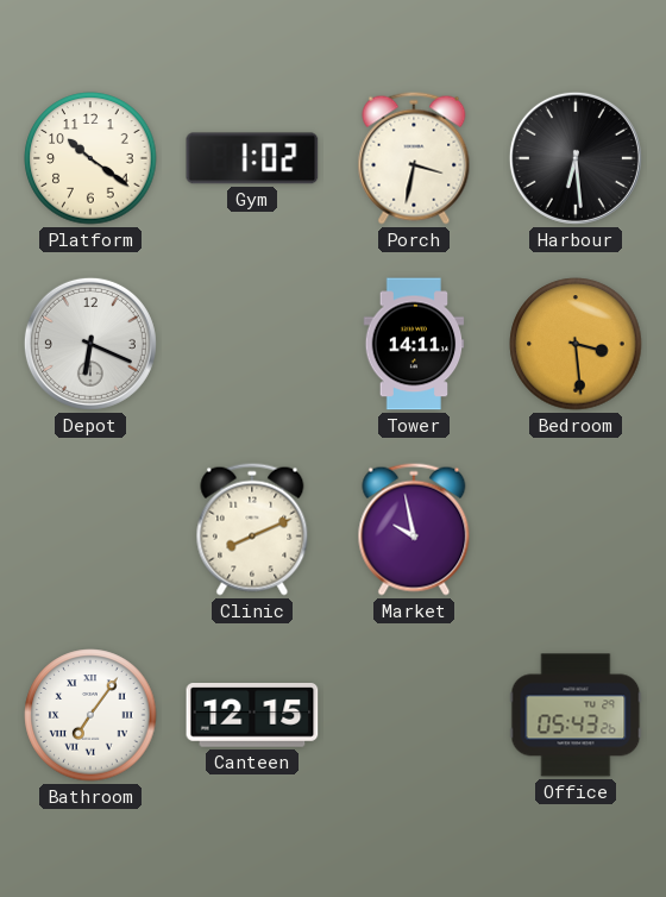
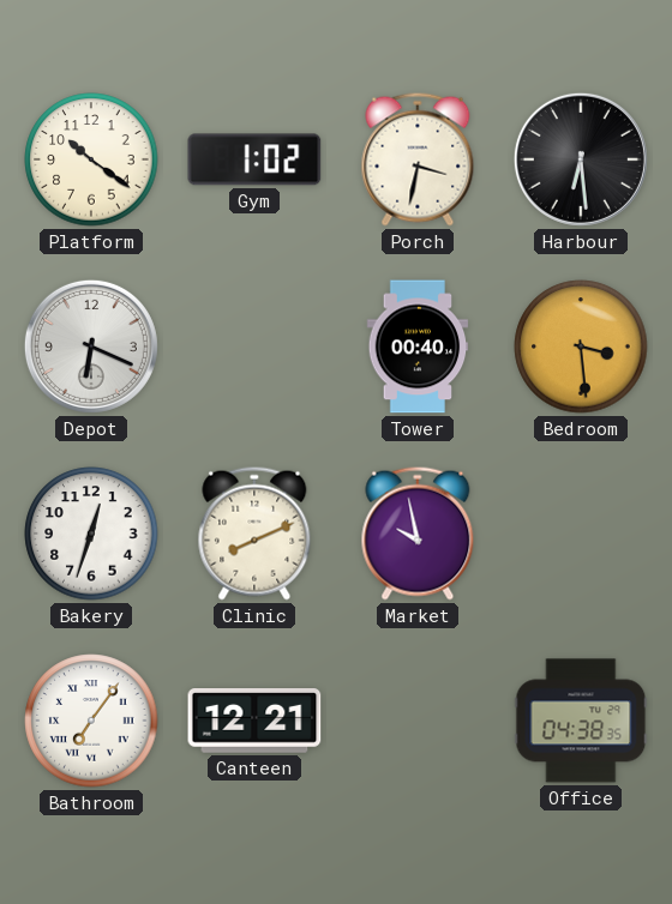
Tower: 14:11 -> 00:40
Bakery: none -> 12:33
Canteen: 12:15 -> 12:21
Office: 05:43 -> 04:38
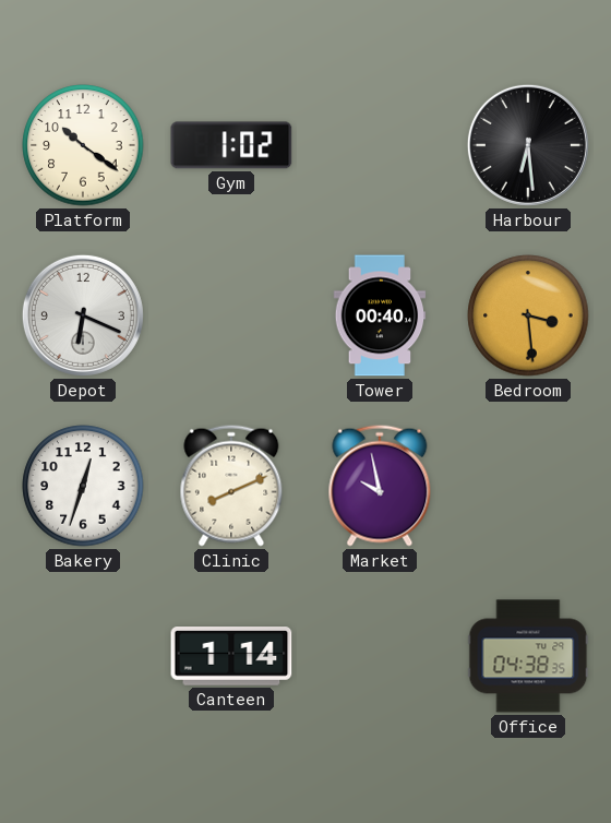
Porch: 3:32 -> none
Bathroom: 7:06 -> none
Canteen: 12:21 -> 1:14
